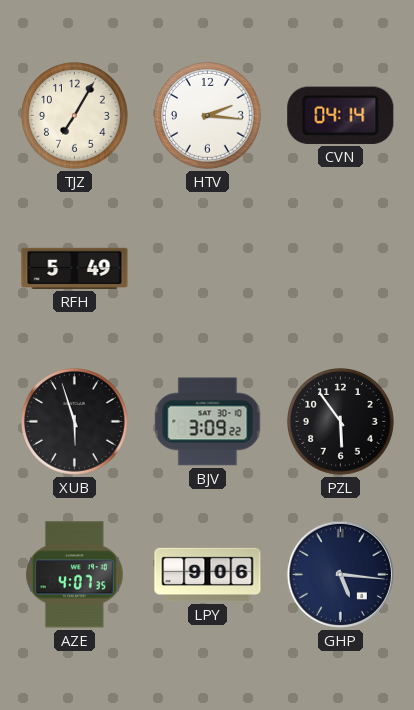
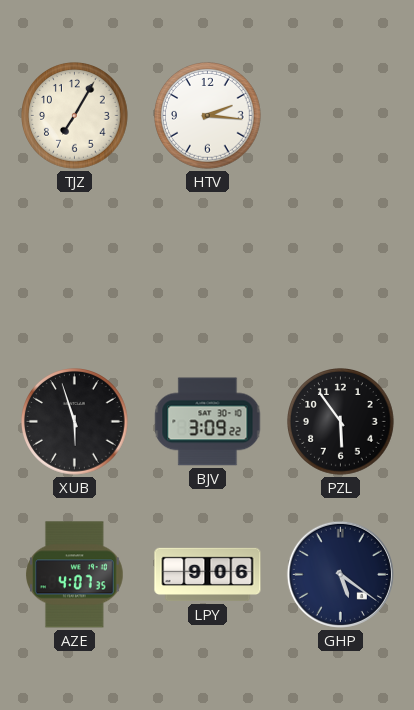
CVN: 04:14 -> none
RFH: 5:49 -> none
GHP: 5:16 -> 5:21
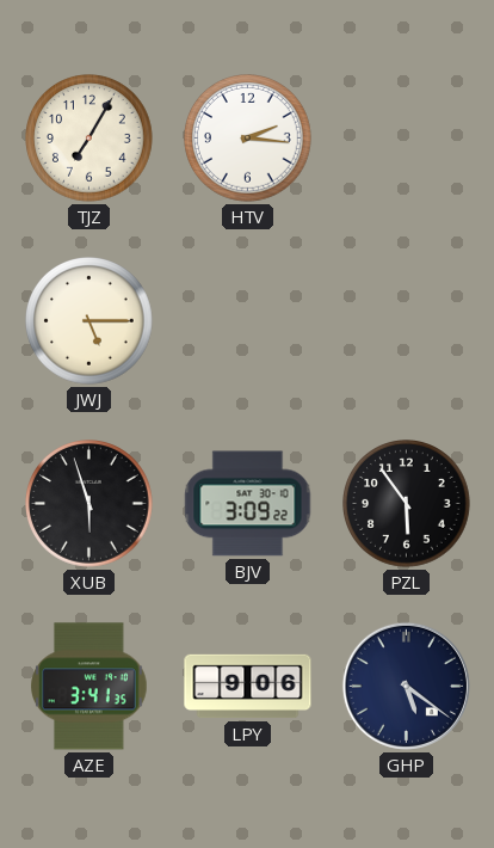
JWJ: none -> 5:15
AZE: 4:07 -> 3:41
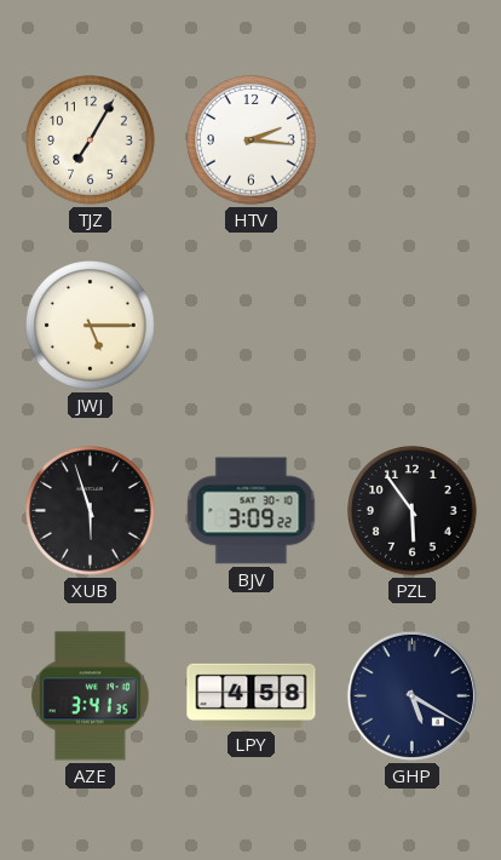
LPY: 9:06 -> 4:58
GHP: 5:21 -> 5:20
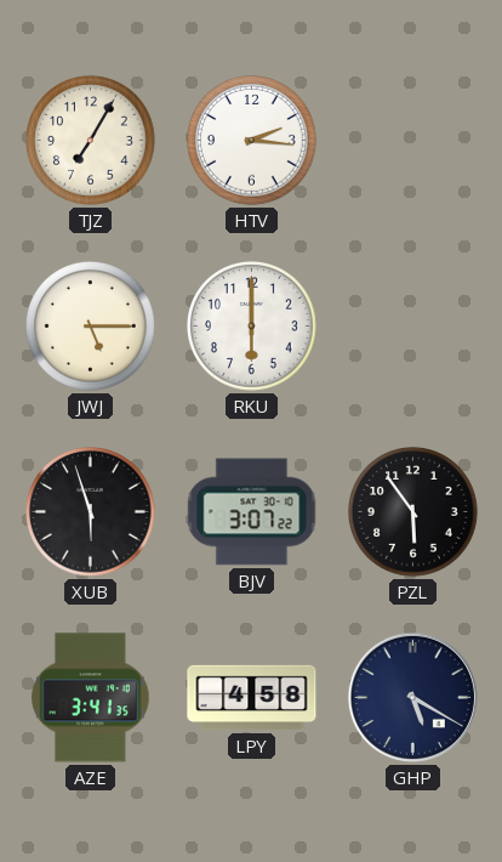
RKU: none -> 6:00
BJV: 3:09 -> 3:07
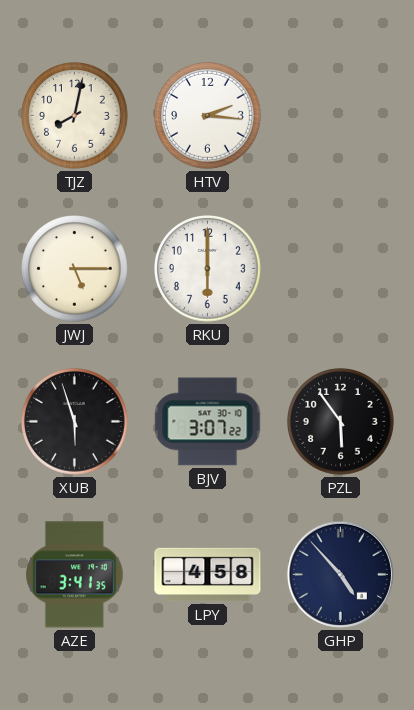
TJZ: 7:05 -> 8:02
GHP: 5:20 -> 4:53
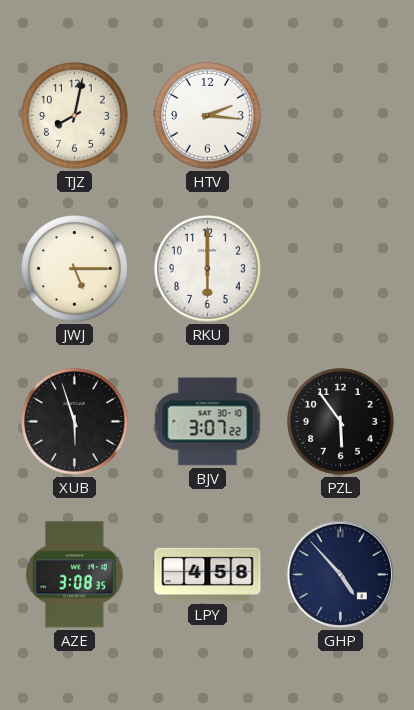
AZE: 3:41 -> 3:08
